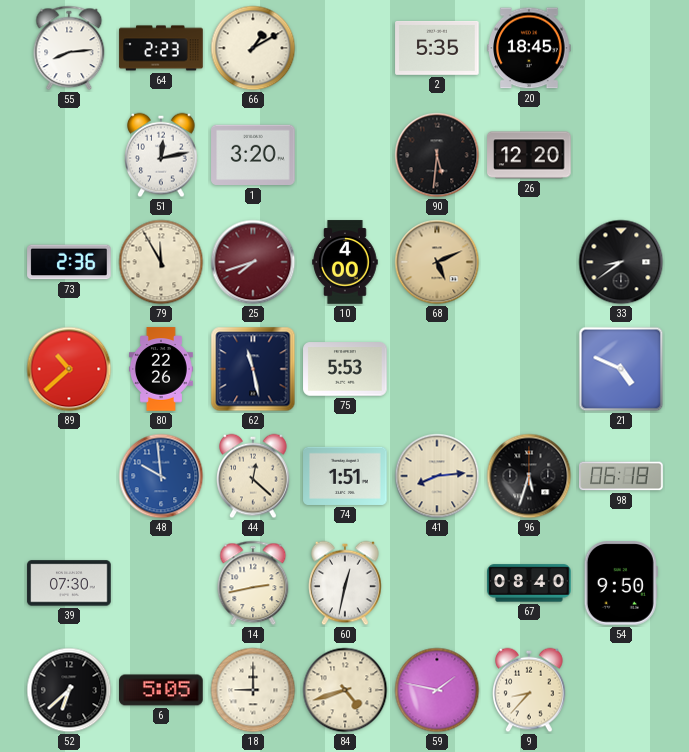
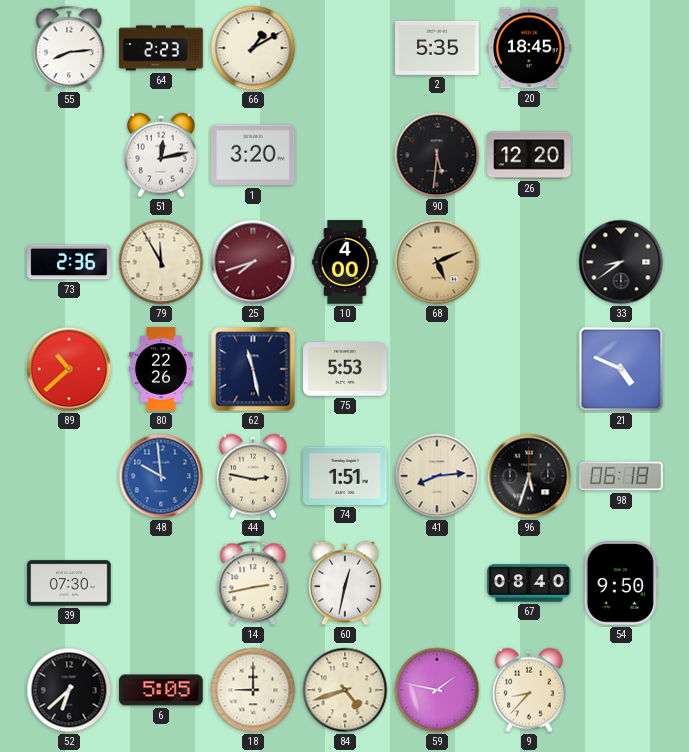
44: 12:22 -> 2:47
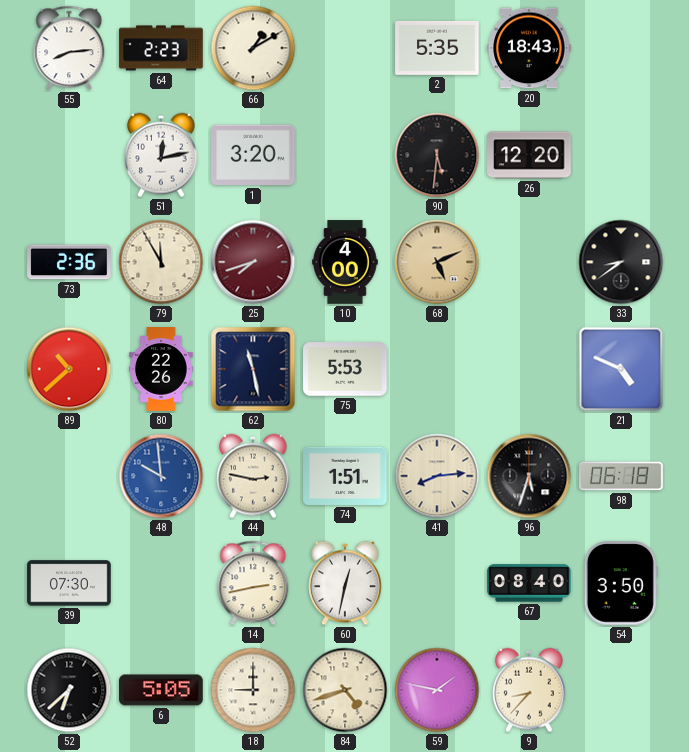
20: 18:45 -> 18:43
54: 9:50 -> 3:50
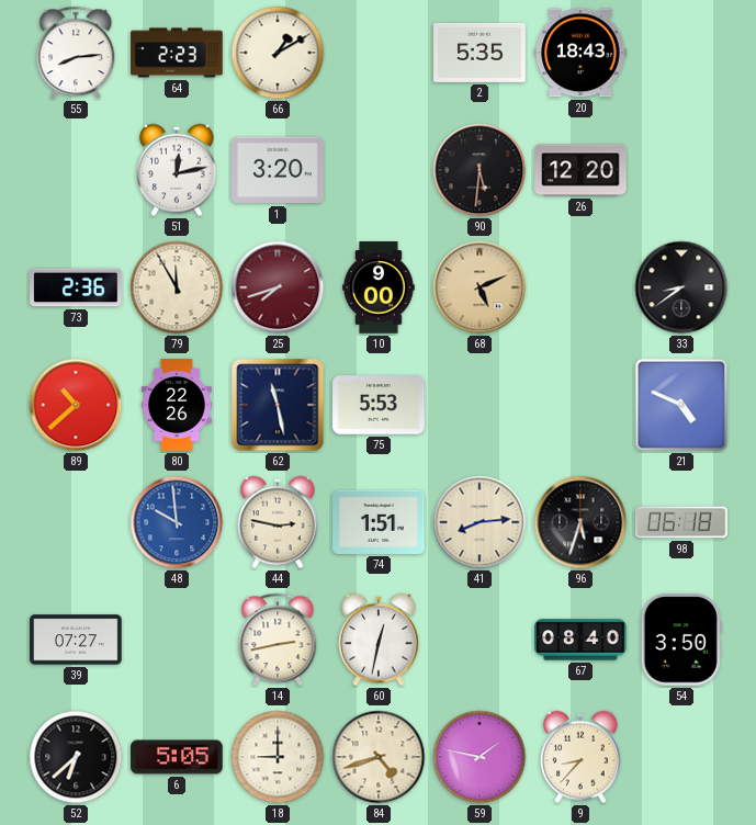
10: 4:00 -> 9:00
39: 07:30 -> 07:27
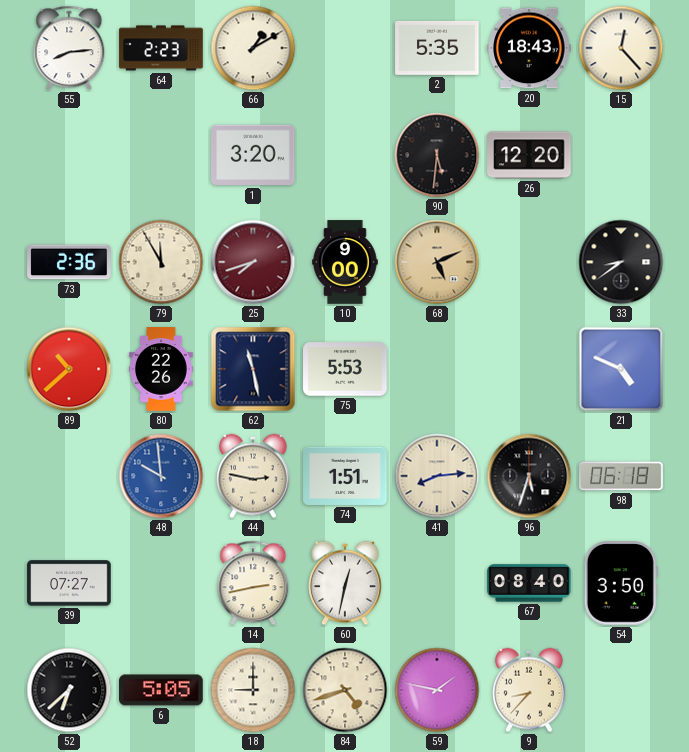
15: none -> 12:23
51: 12:13 -> none
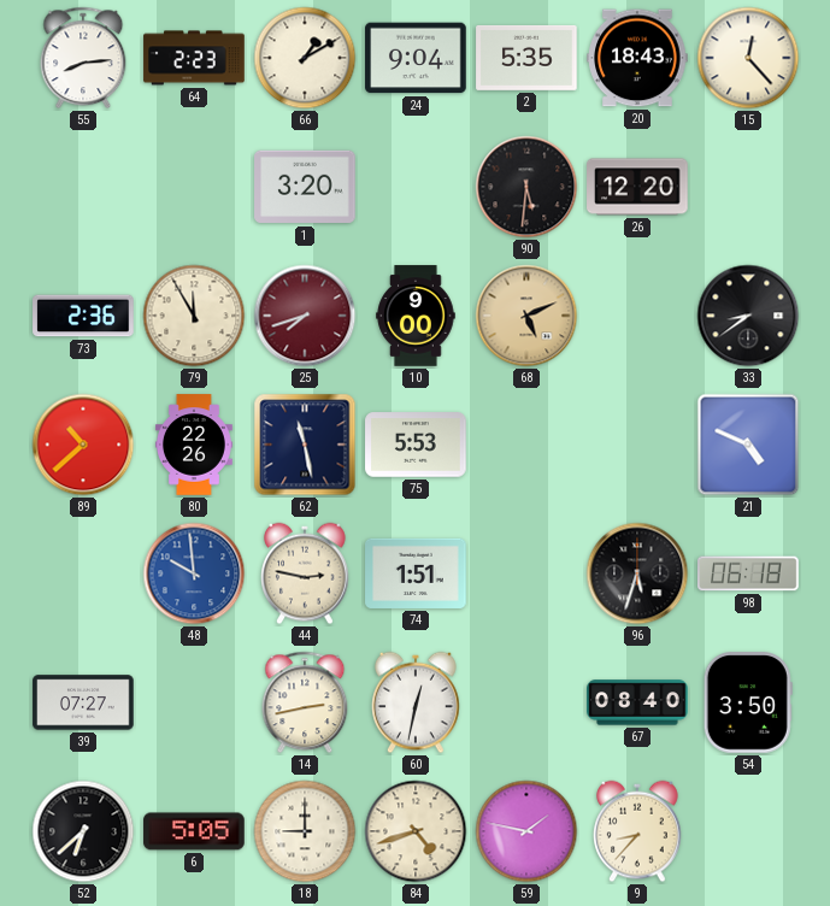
24: none -> 9:04
41: 8:14 -> none
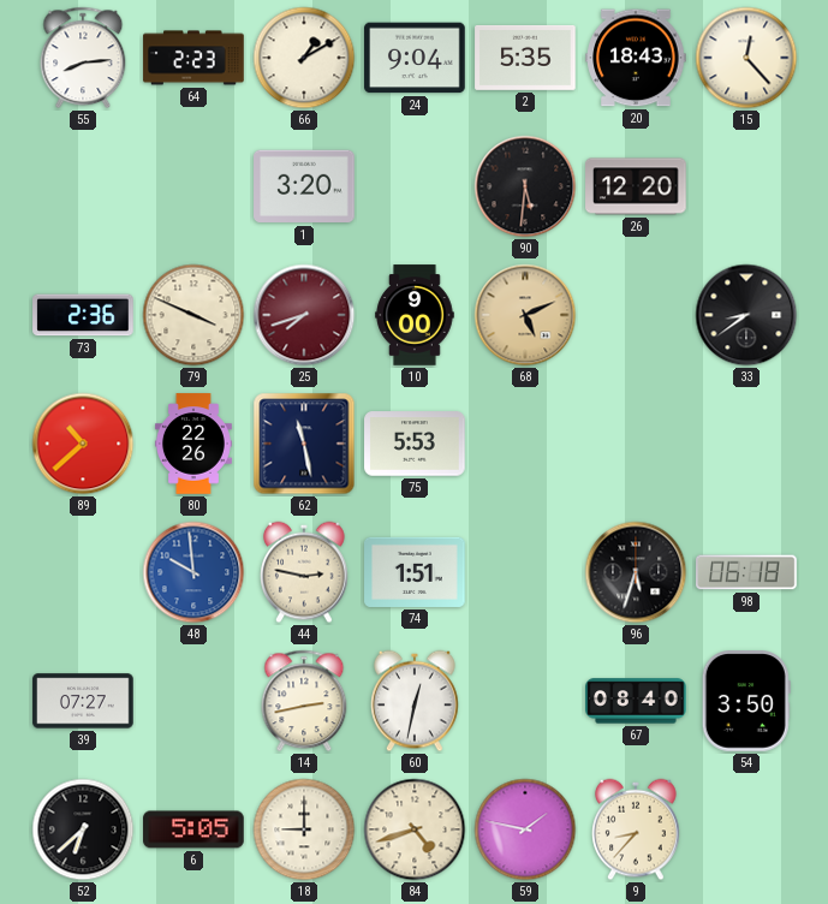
79: 11:55 -> 3:49
21: 4:49 -> none
